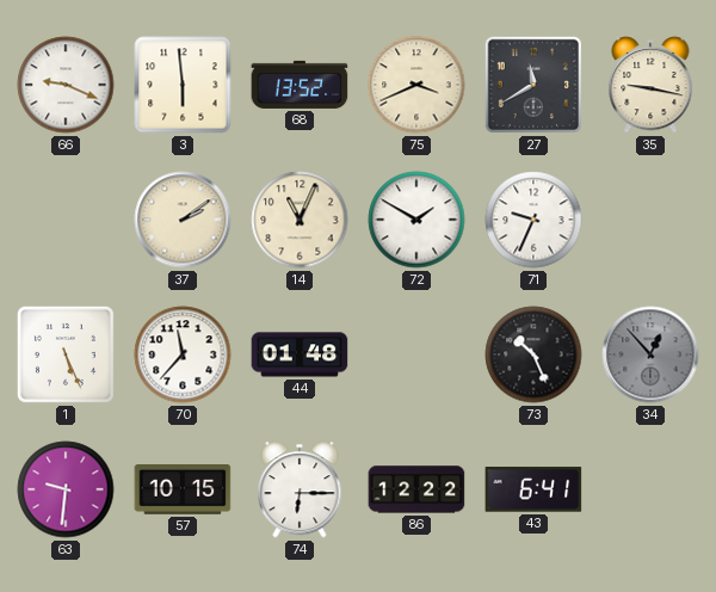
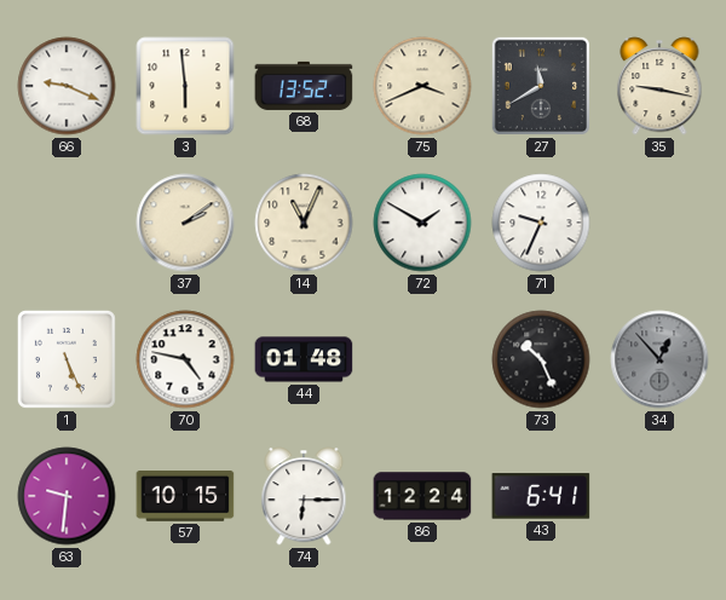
70: 11:37 -> 4:47
86: 12:22 -> 12:24
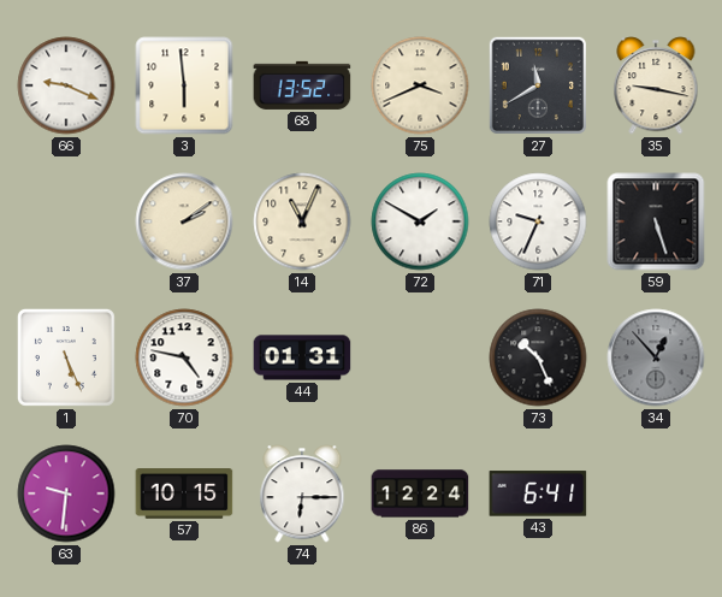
59: none -> 5:27
44: 01:48 -> 01:31
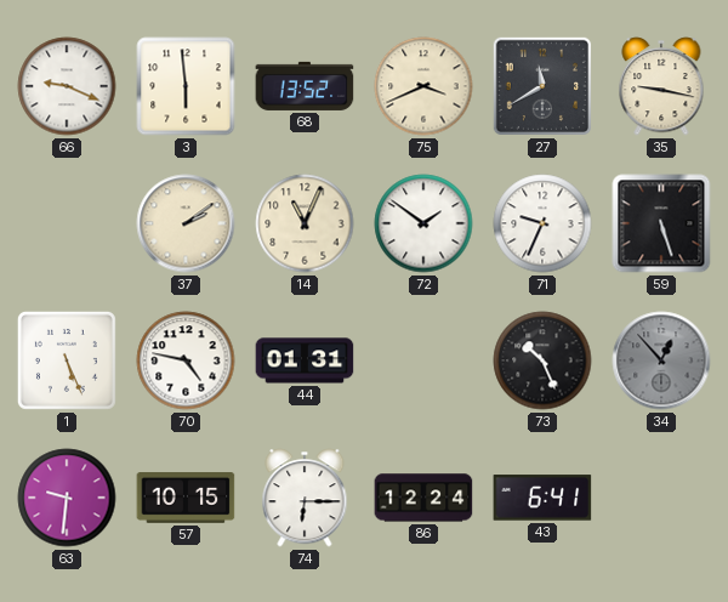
72: 1:50 -> 1:51
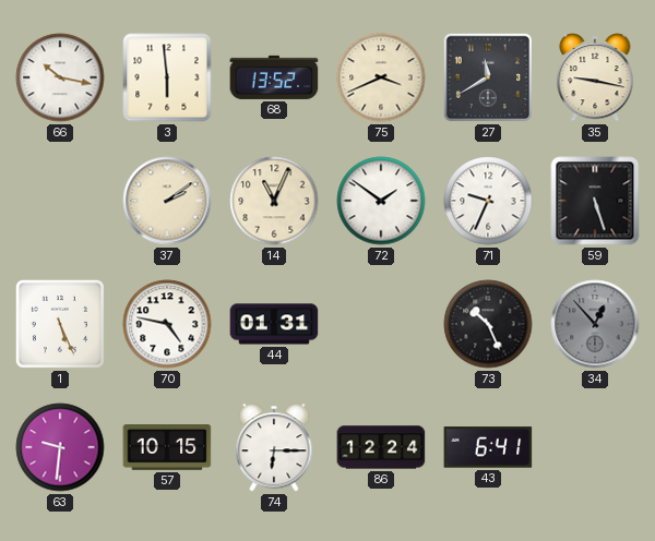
66: 9:19 -> 10:17
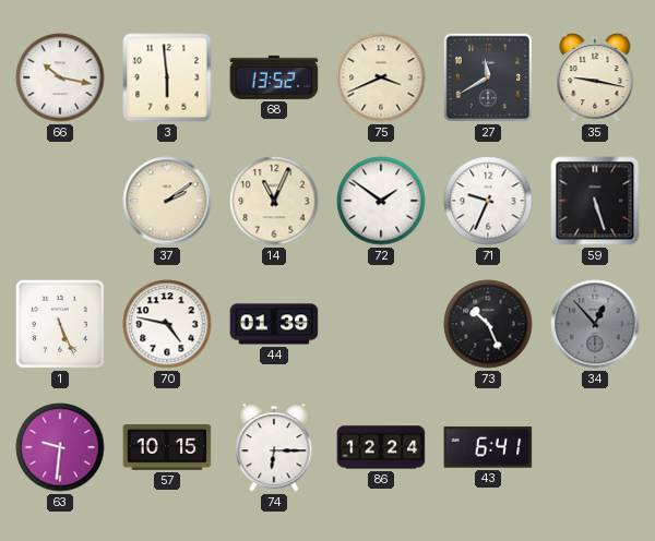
44: 01:31 -> 01:39
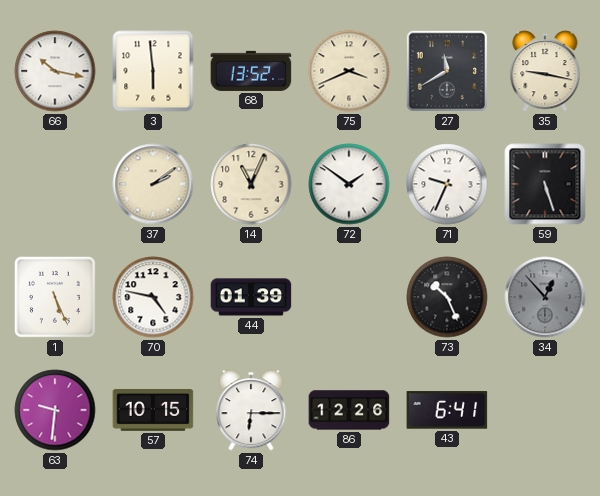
86: 12:24 -> 12:26
